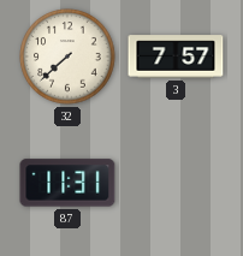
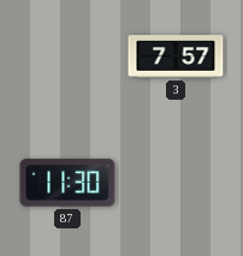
32: 7:38 -> none
87: 11:31 -> 11:30
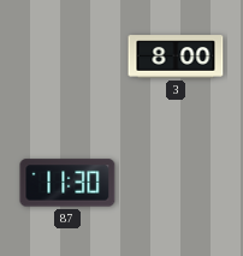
3: 7:57 -> 8:00
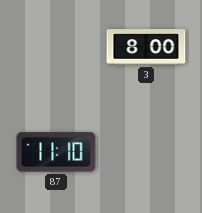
87: 11:30 -> 11:10
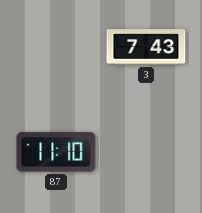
3: 8:00 -> 7:43
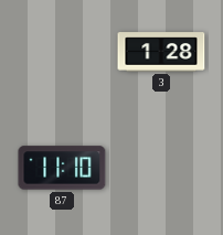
3: 7:43 -> 1:28
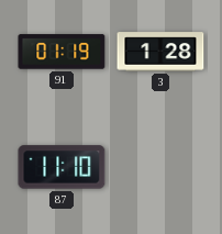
91: none -> 01:19
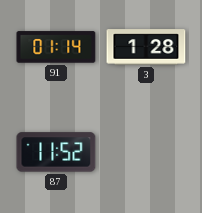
91: 01:19 -> 01:14
87: 11:10 -> 11:52
